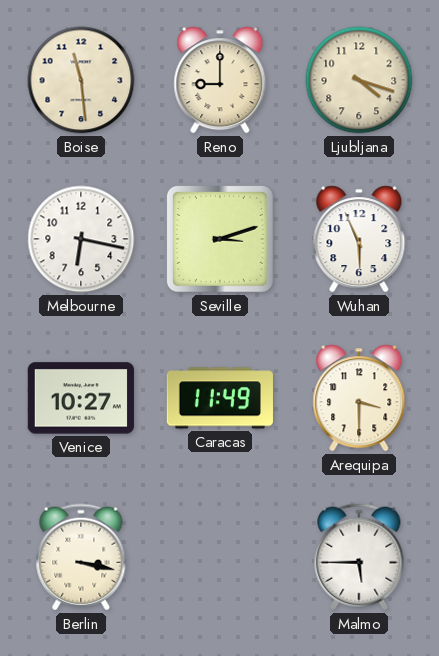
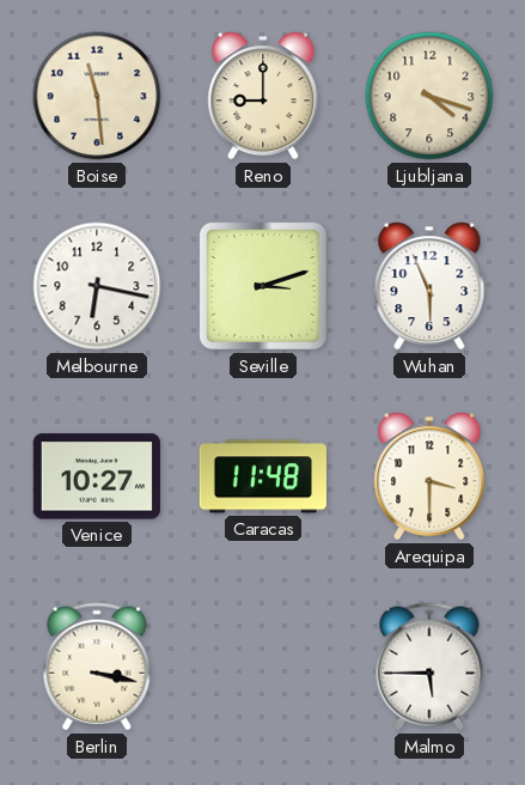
Caracas: 11:49 -> 11:48
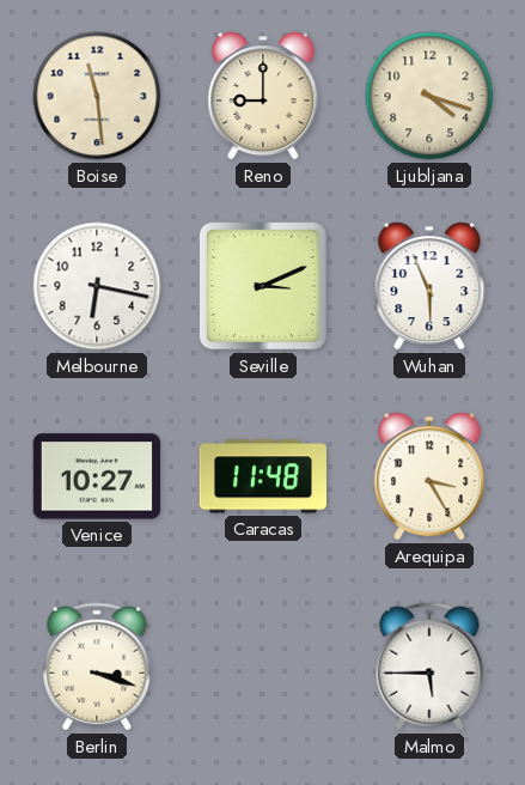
Seville: 3:12 -> 3:11
Arequipa: 3:30 -> 3:25
Berlin: 3:17 -> 3:18
